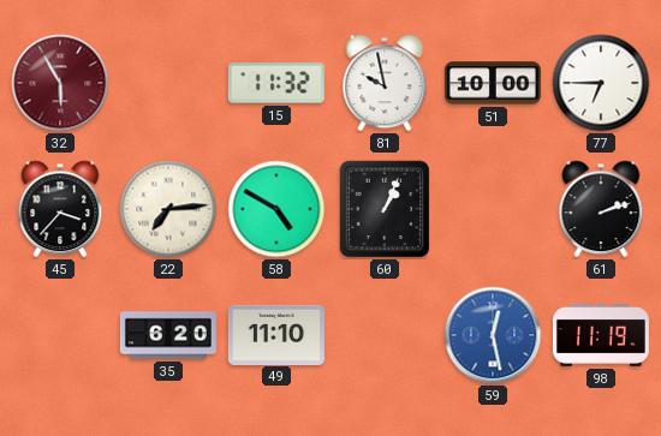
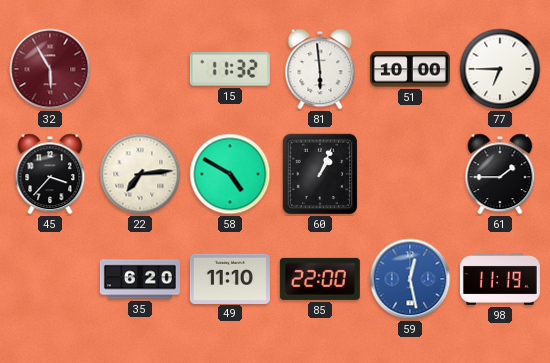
81: 9:58 -> 5:59
61: 2:12 -> 1:45
85: none -> 22:00
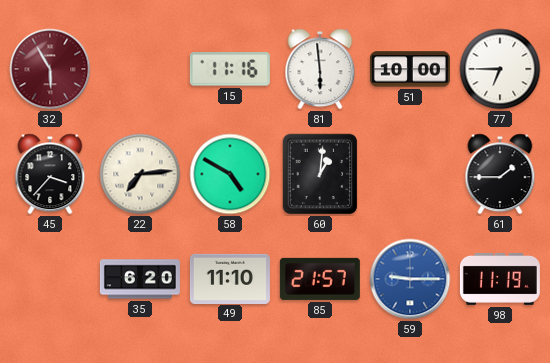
15: 11:32 -> 11:16
60: 1:04 -> 1:01
85: 22:00 -> 21:57
59: 12:28 -> 9:15
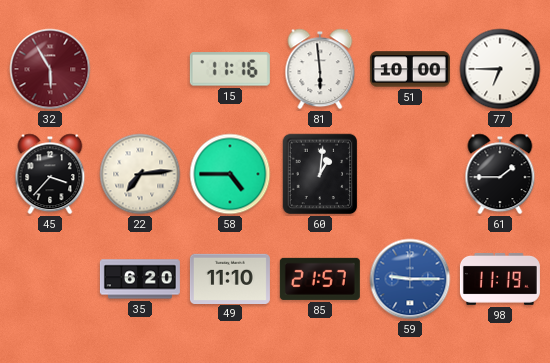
58: 4:50 -> 4:45
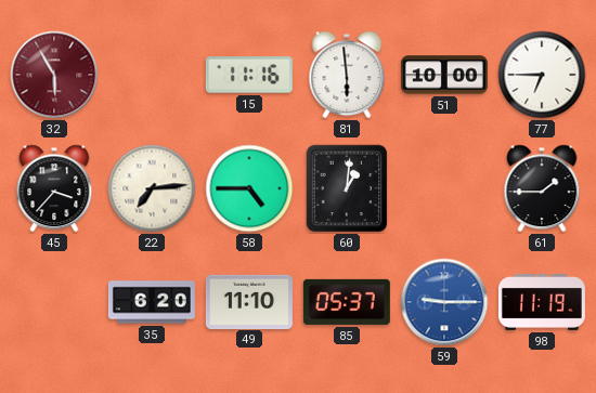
85: 21:57 -> 05:37
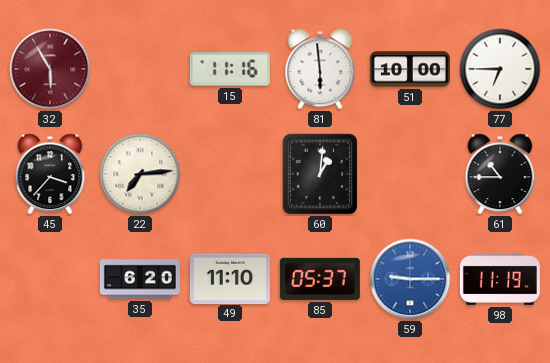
58: 4:45 -> none
61: 1:45 -> 10:45
